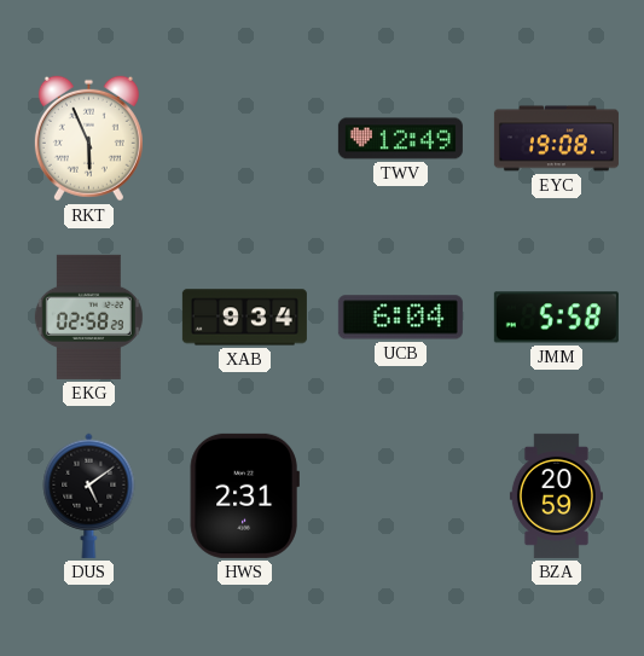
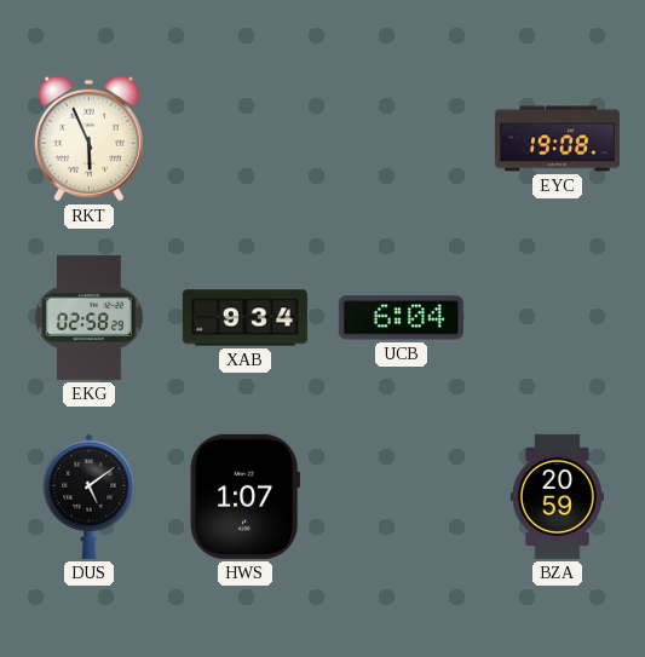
TWV: 12:49 -> none
JMM: 5:58 -> none
HWS: 2:31 -> 1:07
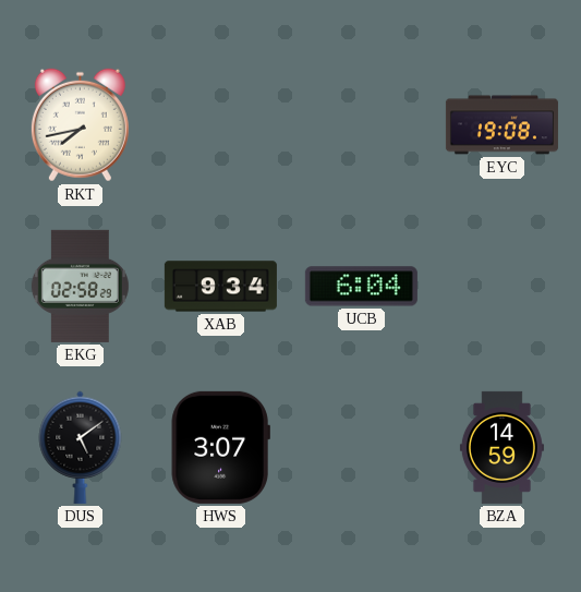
RKT: 5:56 -> 7:43
HWS: 1:07 -> 3:07
BZA: 20:59 -> 14:59
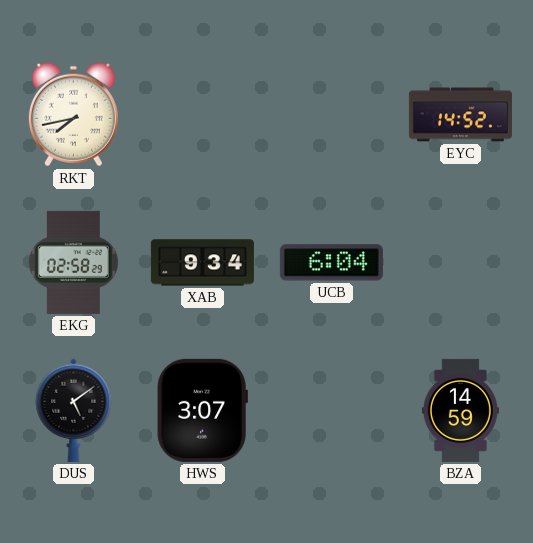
EYC: 19:08 -> 14:52
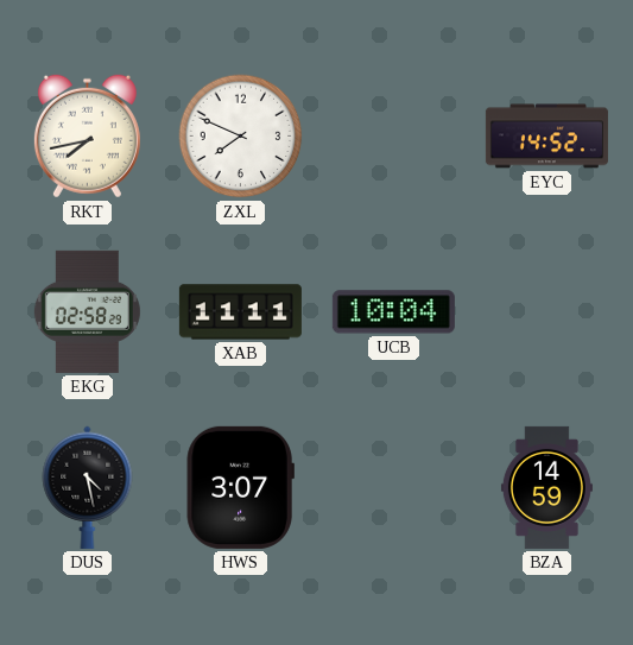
ZXL: none -> 7:49
XAB: 9:34 -> 11:11
UCB: 6:04 -> 10:04
DUS: 5:09 -> 4:28
